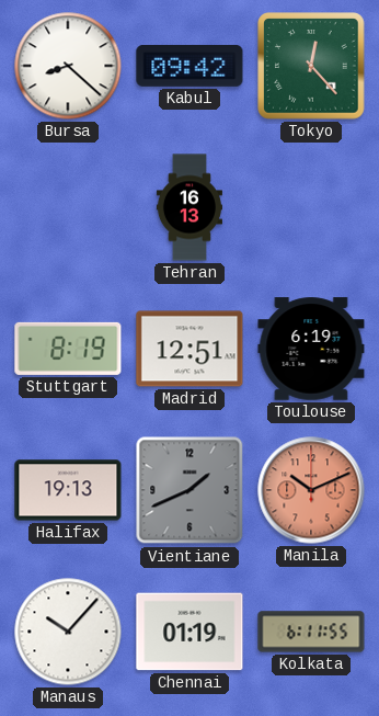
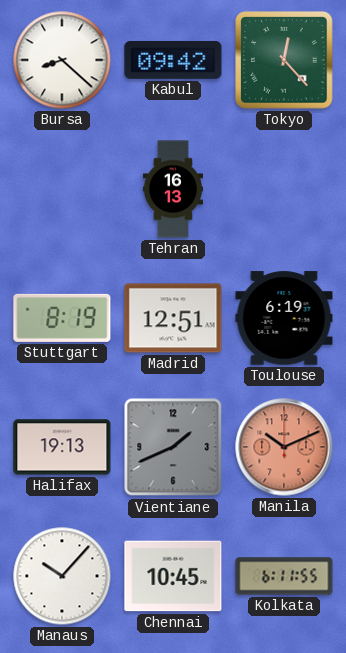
Chennai: 01:19 -> 10:45
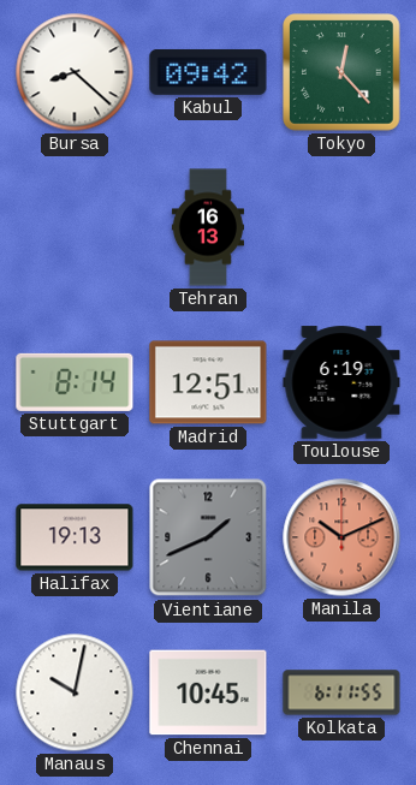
Stuttgart: 8:19 -> 8:14
Manaus: 10:07 -> 10:02
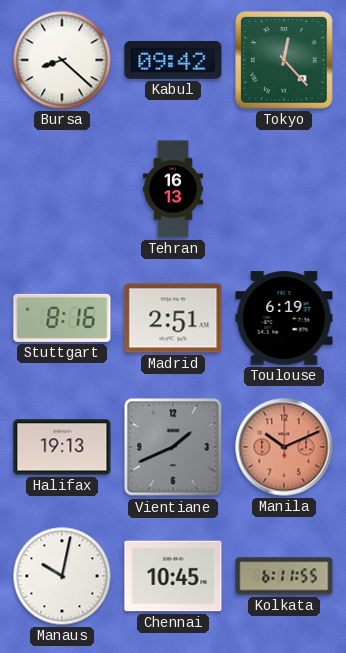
Stuttgart: 8:14 -> 8:16
Madrid: 12:51 -> 2:51
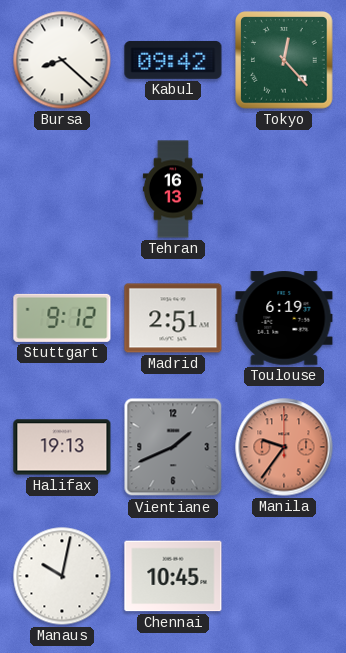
Stuttgart: 8:16 -> 9:12
Manila: 10:11 -> 9:36
Kolkata: 6:11 -> none
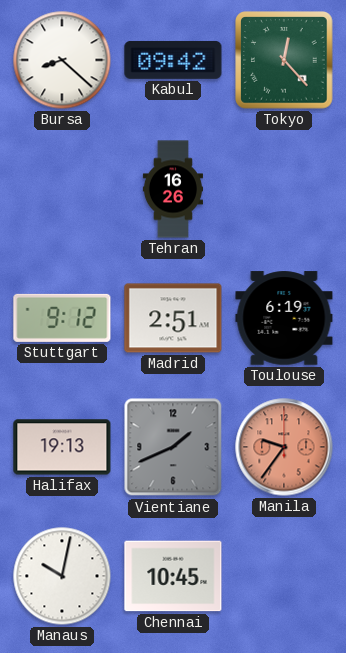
Tehran: 16:13 -> 16:26
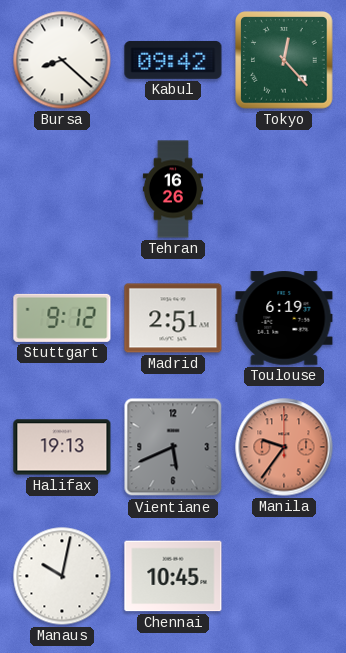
Vientiane: 1:41 -> 5:41
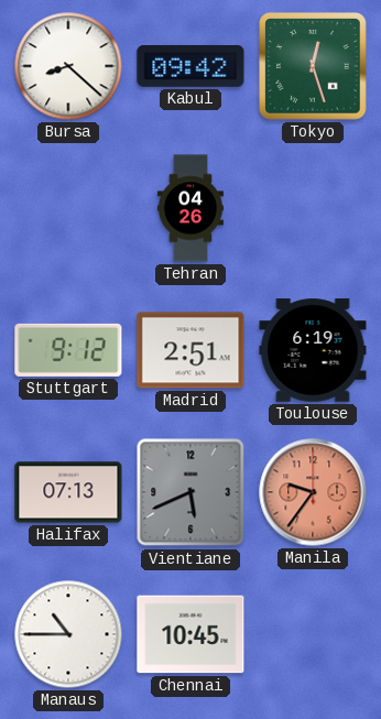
Tokyo: 12:23 -> 12:27
Tehran: 16:26 -> 04:26
Halifax: 19:13 -> 07:13
Manaus: 10:02 -> 10:45
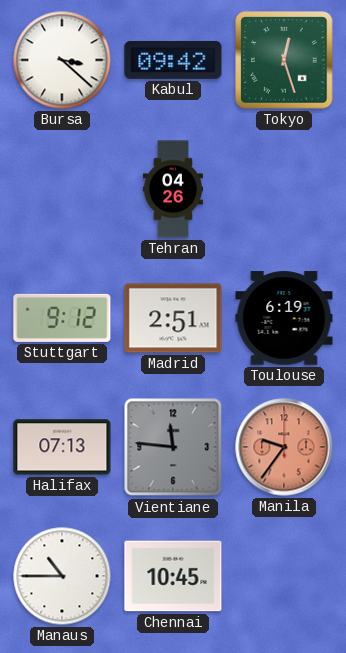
Bursa: 8:22 -> 3:22
Vientiane: 5:41 -> 11:46
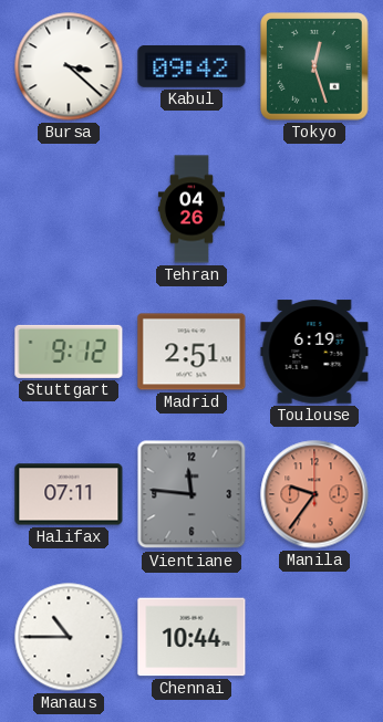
Halifax: 07:13 -> 07:11
Chennai: 10:45 -> 10:44
